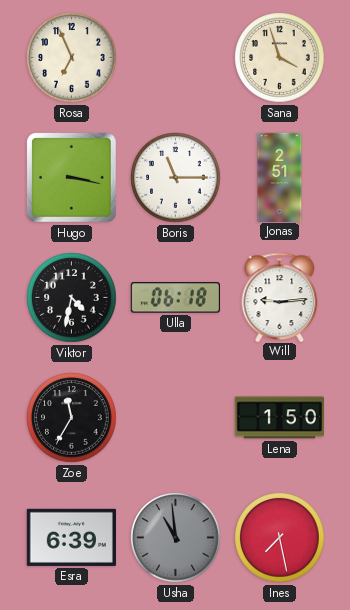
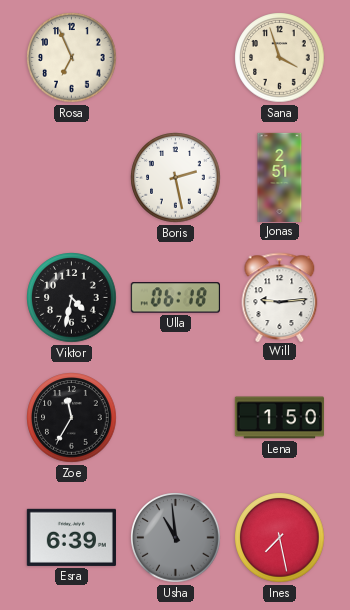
Hugo: 3:17 -> none
Boris: 11:15 -> 2:28
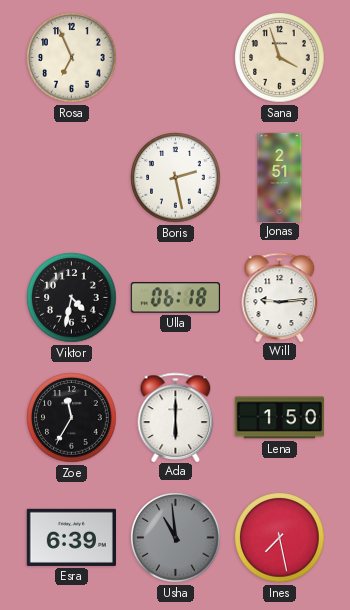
Ada: none -> 6:00
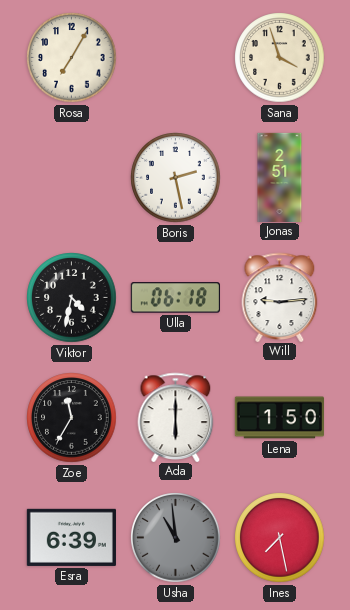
Rosa: 6:56 -> 7:05
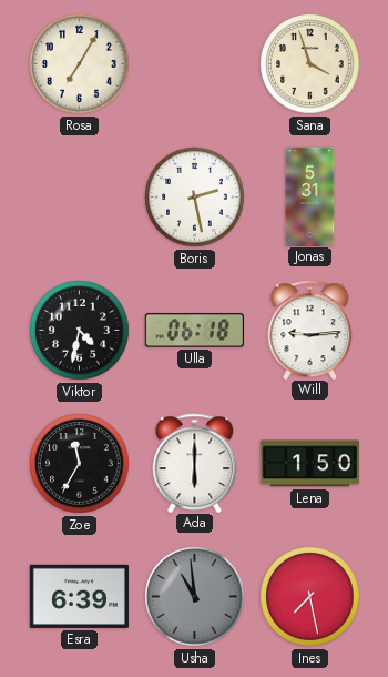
Jonas: 2:51 -> 5:31
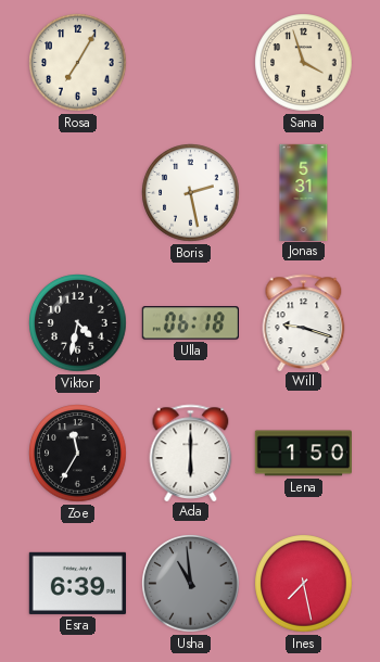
Will: 9:14 -> 9:18
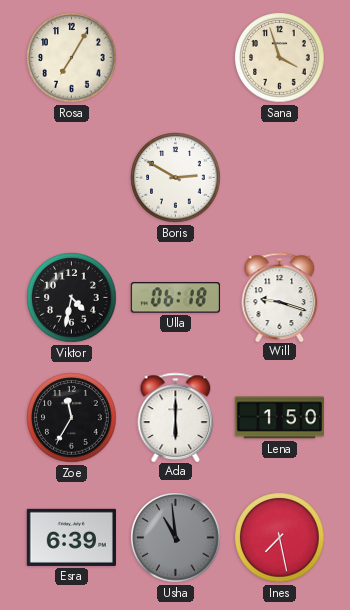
Boris: 2:28 -> 2:50
Jonas: 5:31 -> none
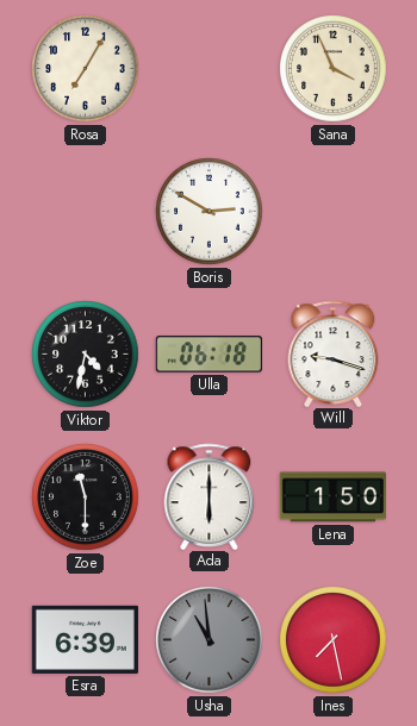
Sana: 3:57 -> 3:56
Zoe: 11:35 -> 11:30
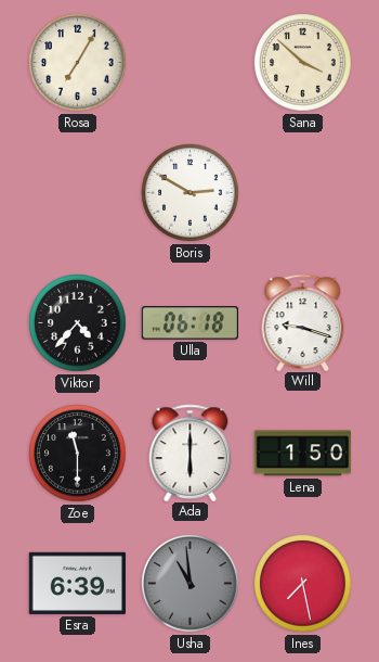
Sana: 3:56 -> 3:52
Viktor: 4:32 -> 4:37
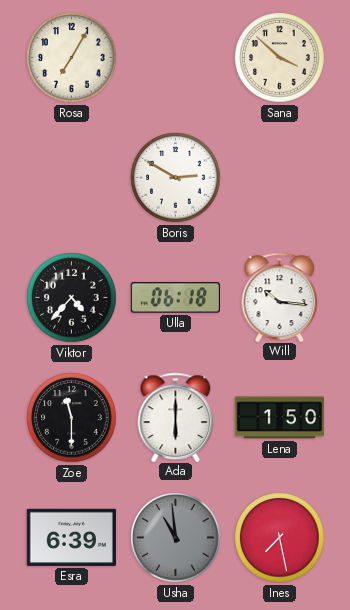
Will: 9:18 -> 10:16
